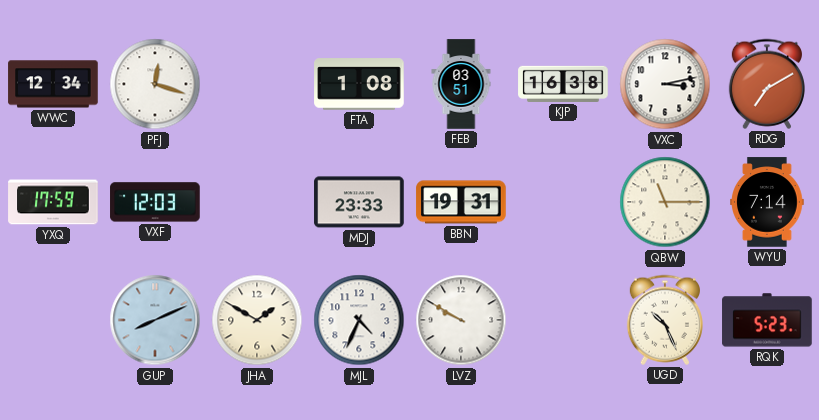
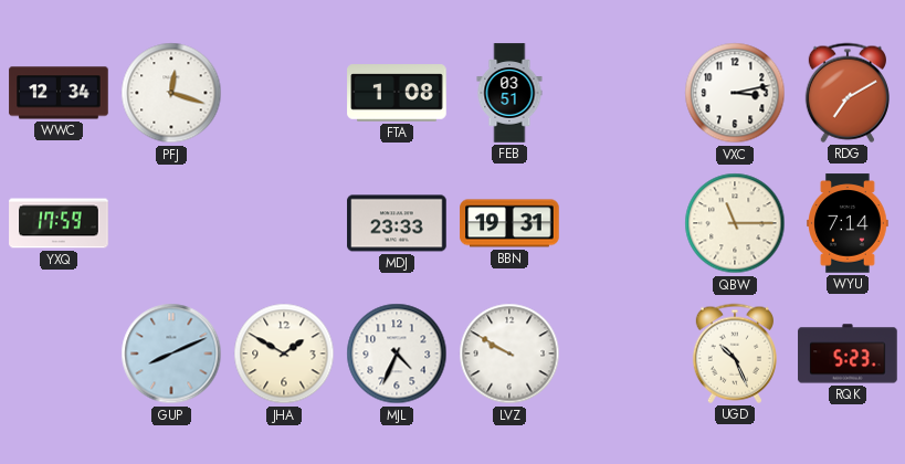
KJP: 16:38 -> none
VXF: 12:03 -> none
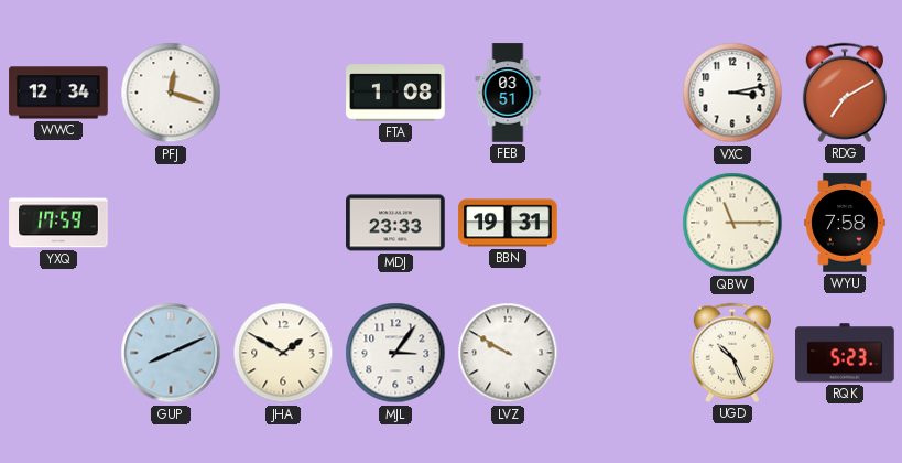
WYU: 7:14 -> 7:58
MJL: 4:34 -> 3:06
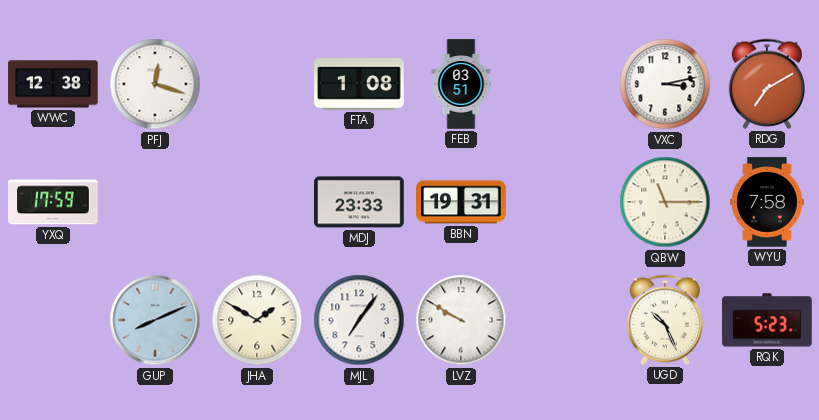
WWC: 12:34 -> 12:38
MJL: 3:06 -> 7:06
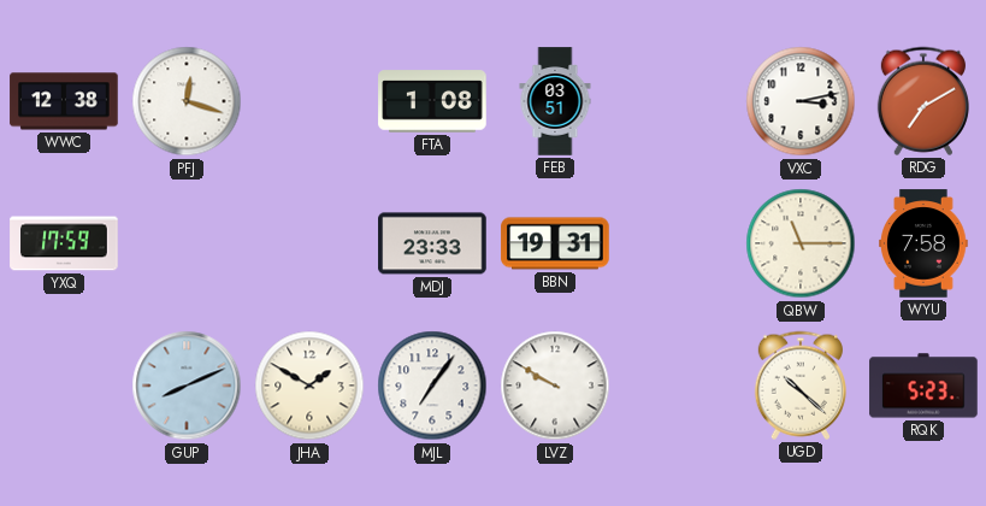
UGD: 10:26 -> 10:22
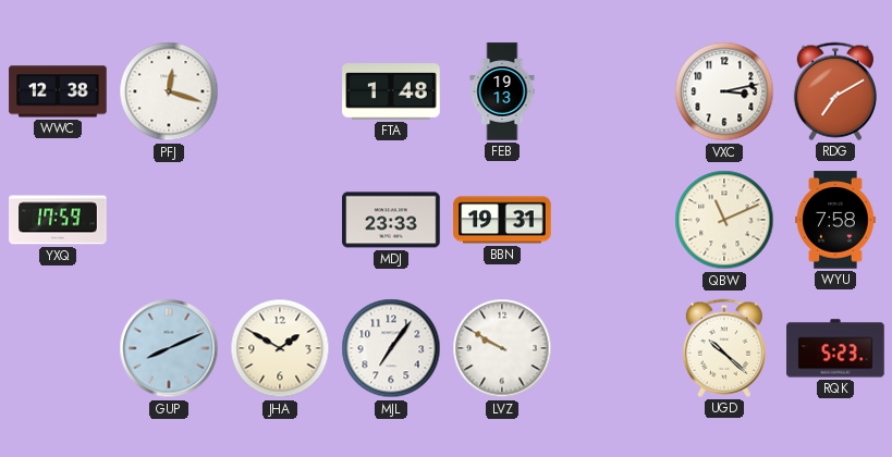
FTA: 1:08 -> 1:48
FEB: 03:51 -> 19:13
QBW: 11:15 -> 11:11
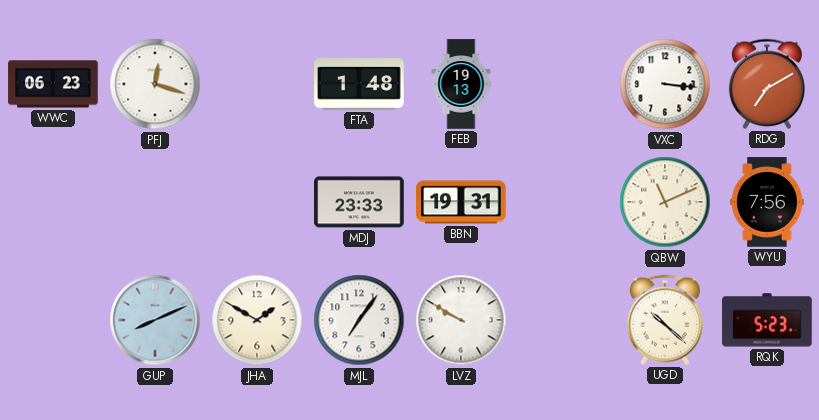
WWC: 12:38 -> 06:23
VXC: 3:13 -> 3:16
YXQ: 17:59 -> none
WYU: 7:58 -> 7:56
